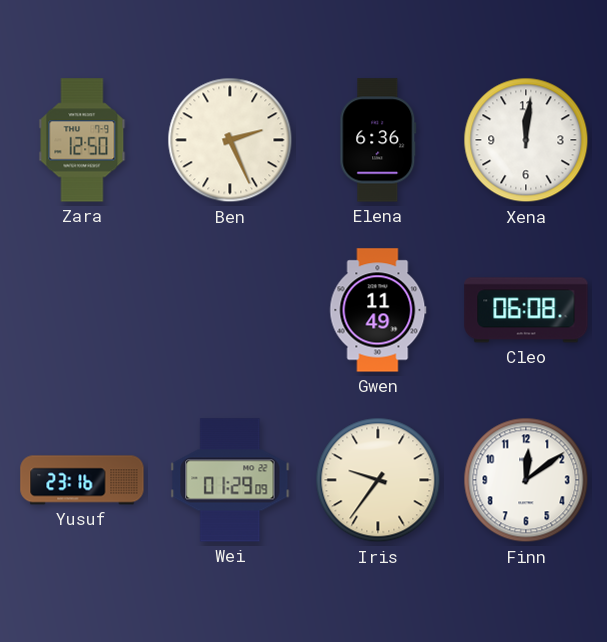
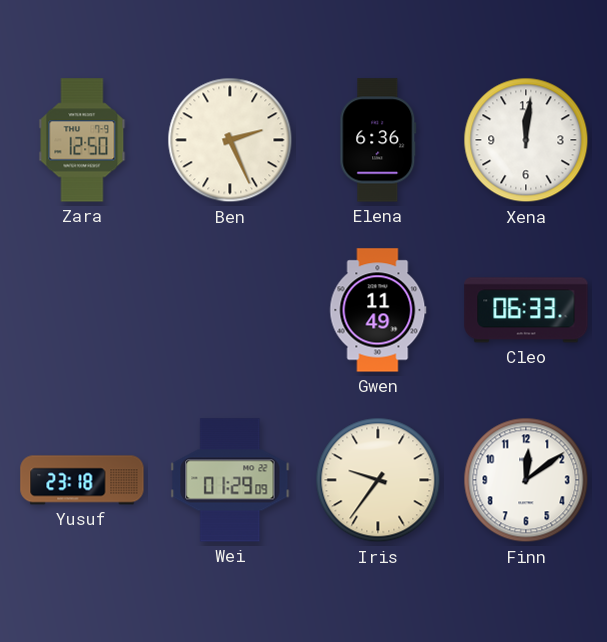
Cleo: 06:08 -> 06:33
Yusuf: 23:16 -> 23:18
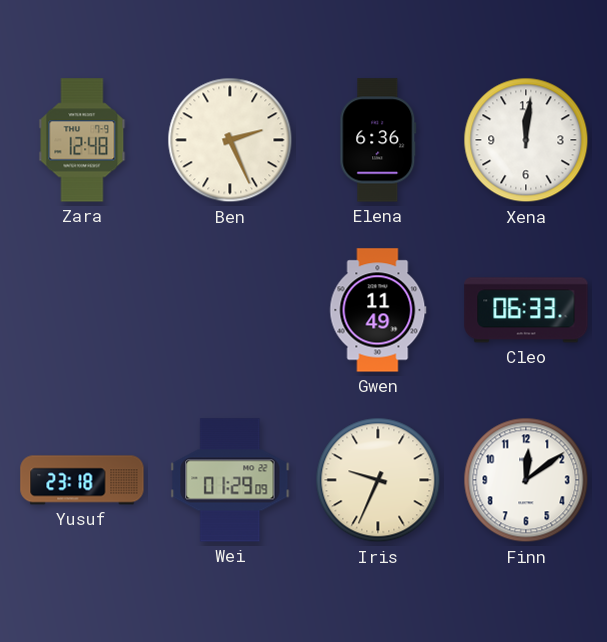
Zara: 12:50 -> 12:48
Iris: 9:36 -> 9:34
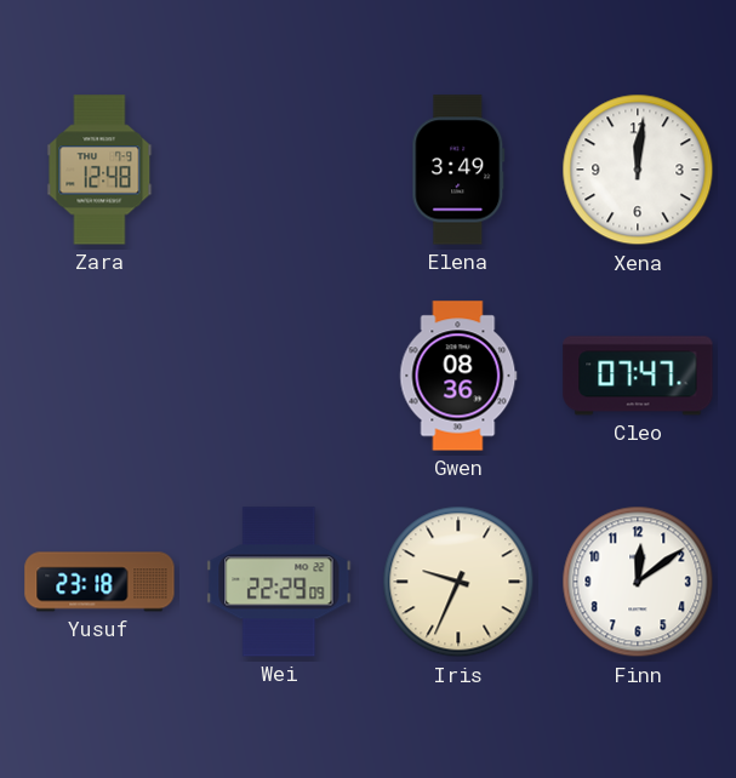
Ben: 2:26 -> none
Elena: 6:36 -> 3:49
Gwen: 11:49 -> 08:36
Cleo: 06:33 -> 07:47
Wei: 01:29 -> 22:29
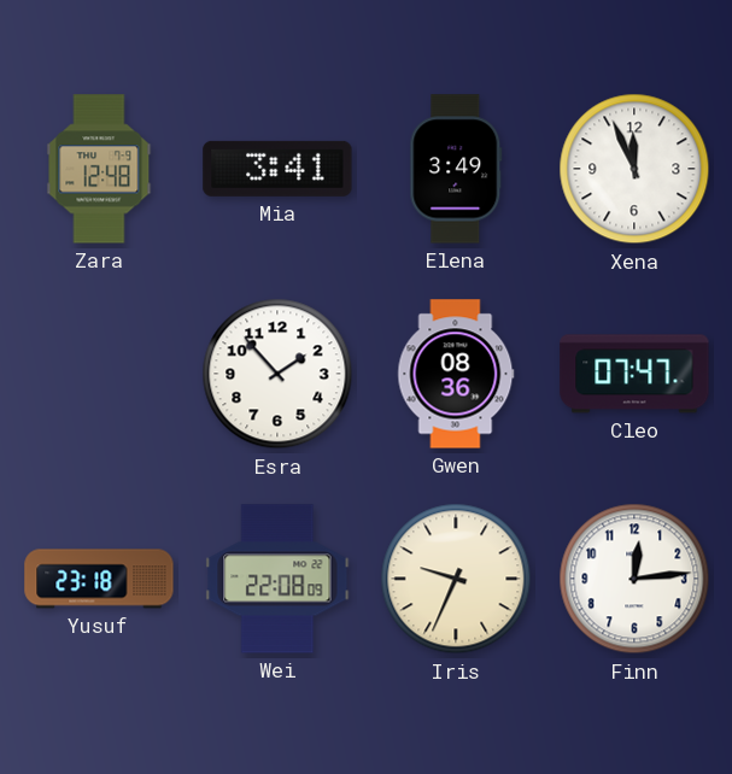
Mia: none -> 3:41
Xena: 12:01 -> 11:56
Esra: none -> 1:53
Wei: 22:29 -> 22:08
Finn: 12:09 -> 12:14
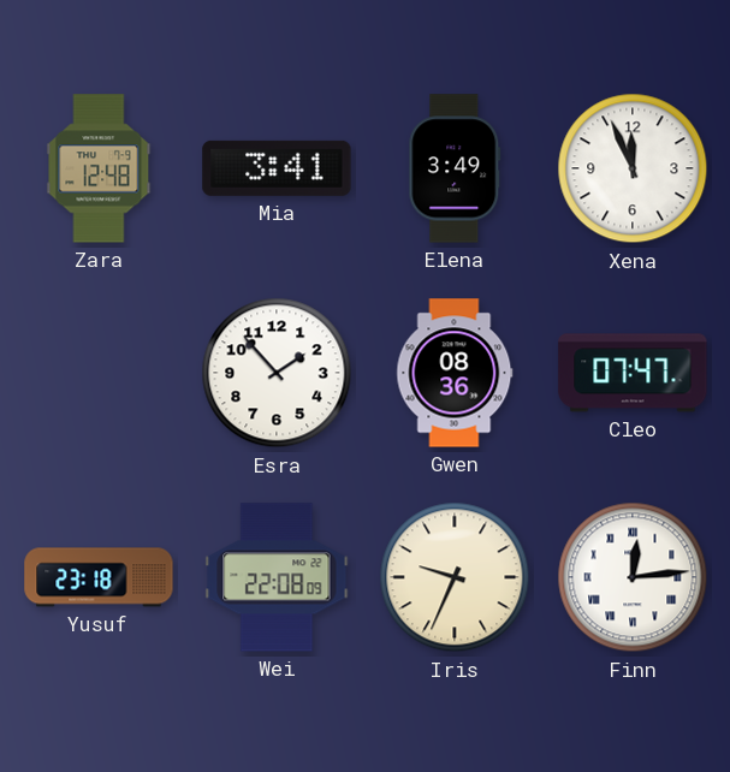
Finn numerals: Arabic -> Roman
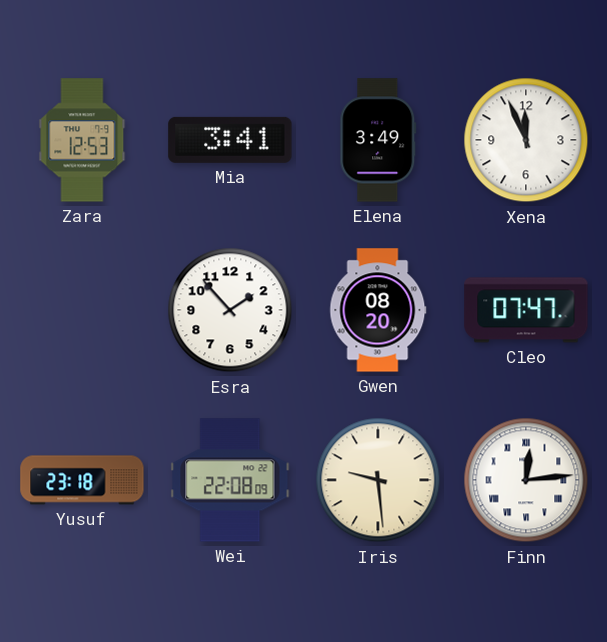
Zara: 12:48 -> 12:53
Gwen: 08:36 -> 08:20
Iris: 9:34 -> 9:29
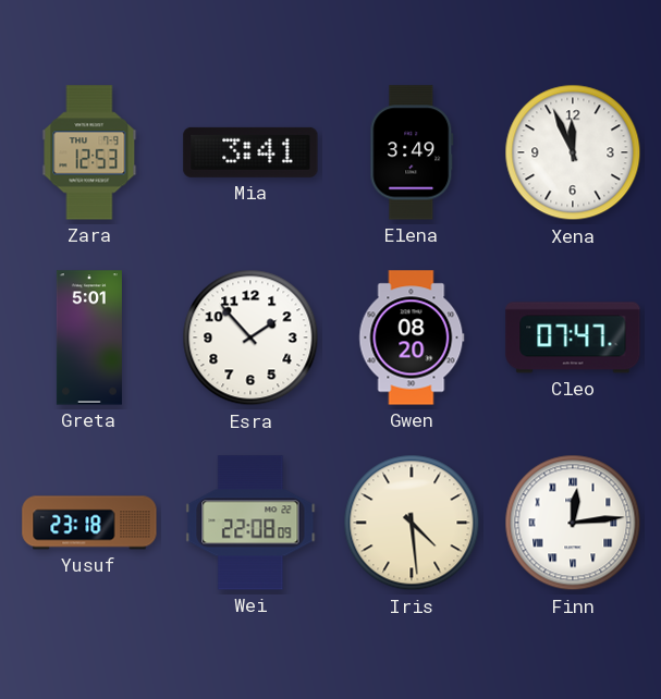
Greta: none -> 5:01
Iris: 9:29 -> 4:29
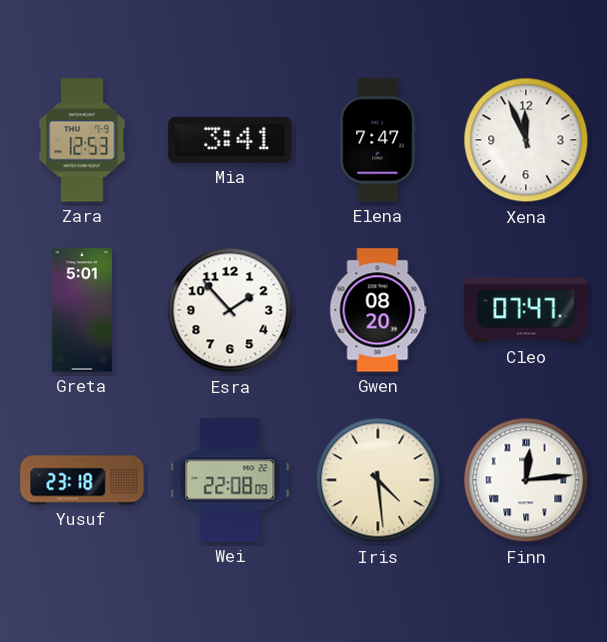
Elena: 3:49 -> 7:47
